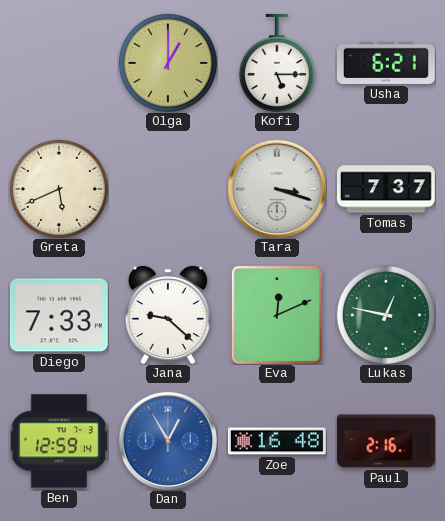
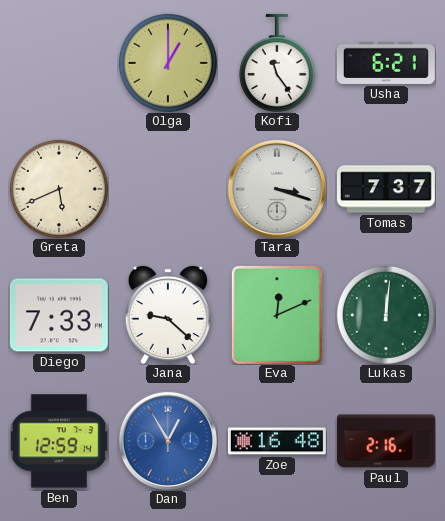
Kofi: 5:15 -> 11:24
Lukas: 12:47 -> 12:01
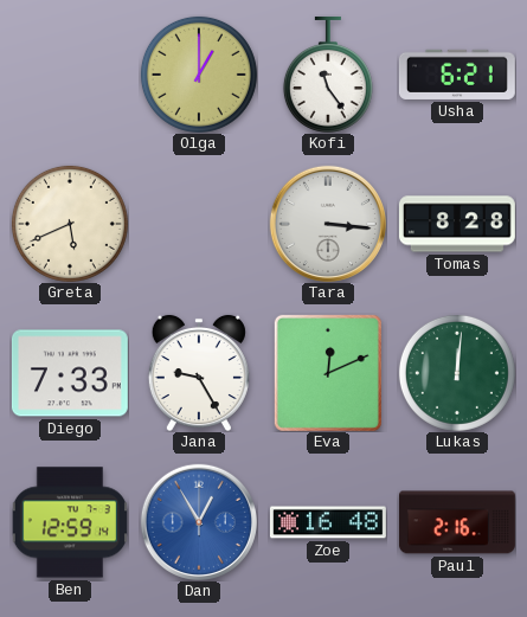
Tara: 3:18 -> 3:16
Tomas: 7:37 -> 8:28
Jana: 9:22 -> 9:25
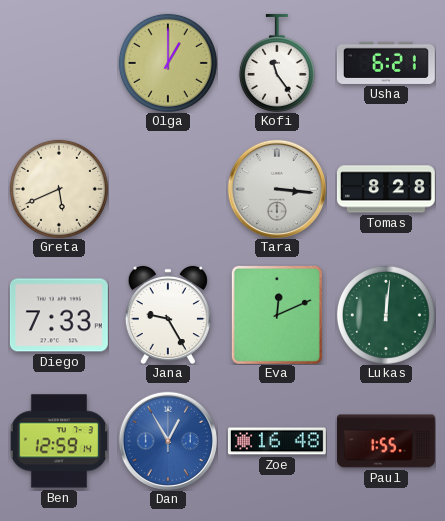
Paul: 2:16 -> 1:55
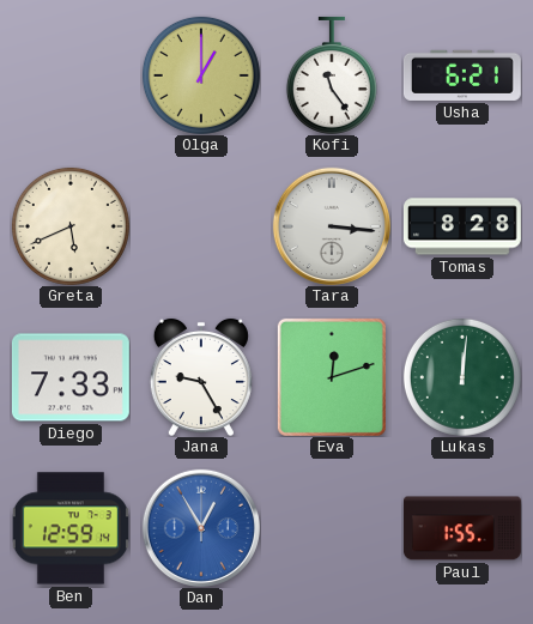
Eva: 12:11 -> 12:12
Zoe: 16:48 -> none
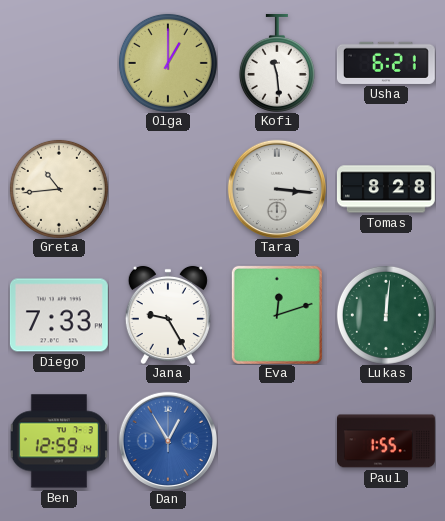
Kofi: 11:24 -> 11:29
Greta: 5:41 -> 10:44
